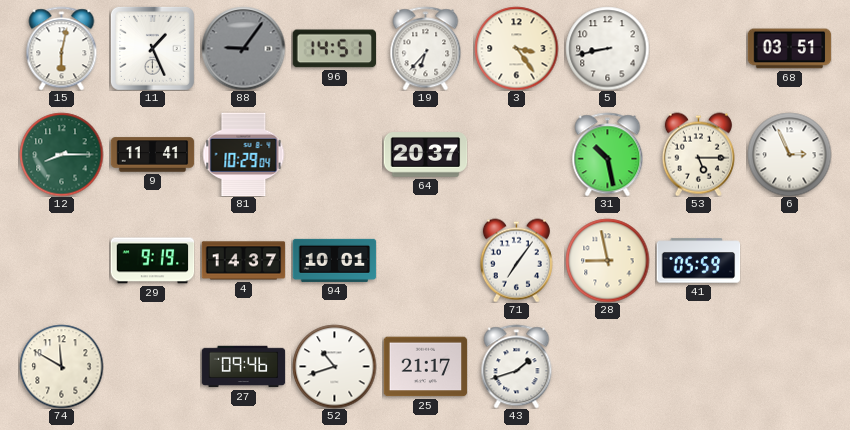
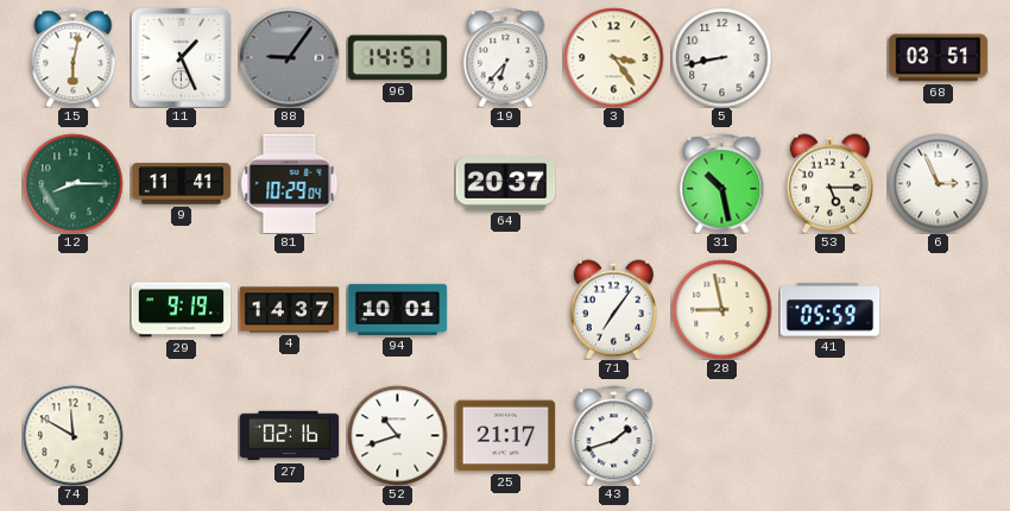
27: 09:46 -> 02:16
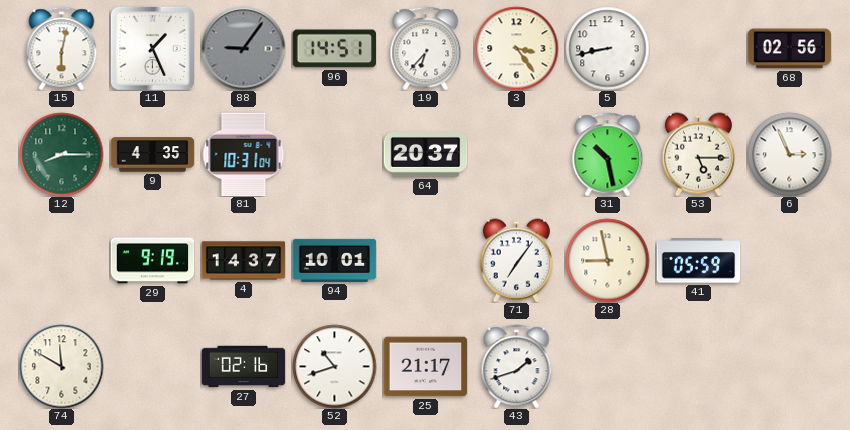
68: 03:51 -> 02:56
9: 11:41 -> 4:35
81: 10:29 -> 10:31
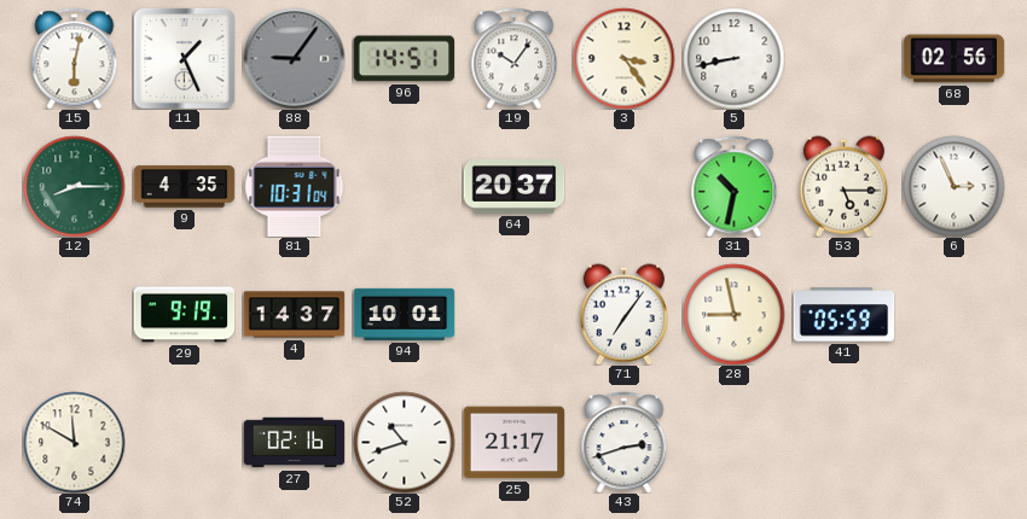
19: 6:37 -> 10:06
31: 10:28 -> 10:32
43: 1:42 -> 2:42
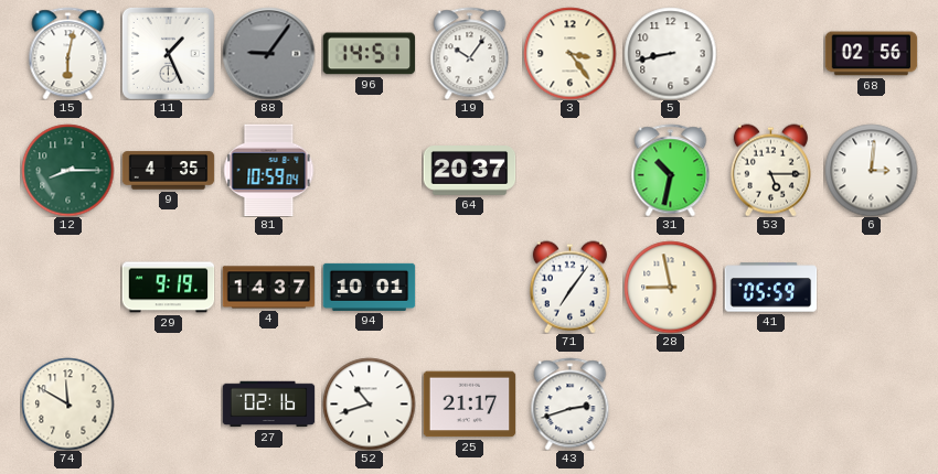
81: 10:31 -> 10:59
6: 2:56 -> 3:01
